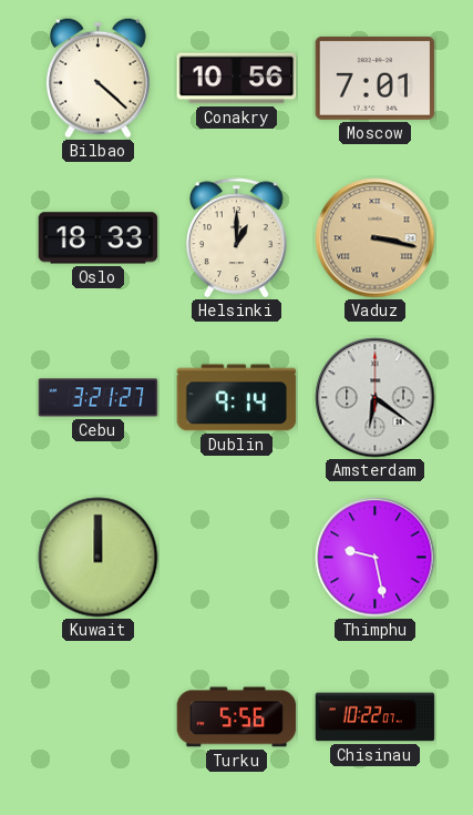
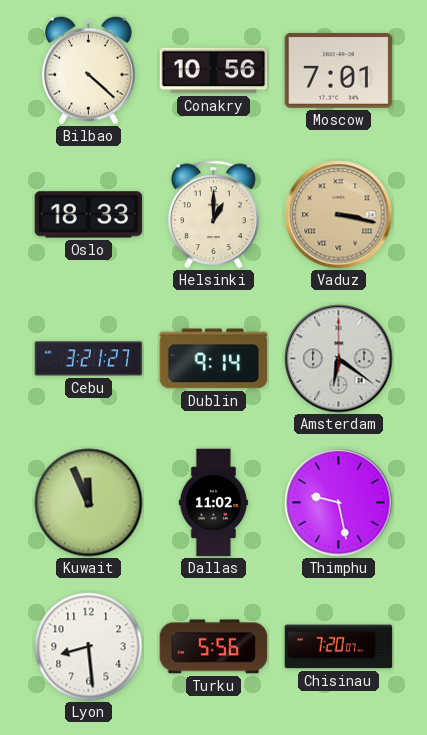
Kuwait: 12:00 -> 11:56
Dallas: none -> 11:02
Lyon: none -> 8:29
Chisinau: 10:22 -> 7:20
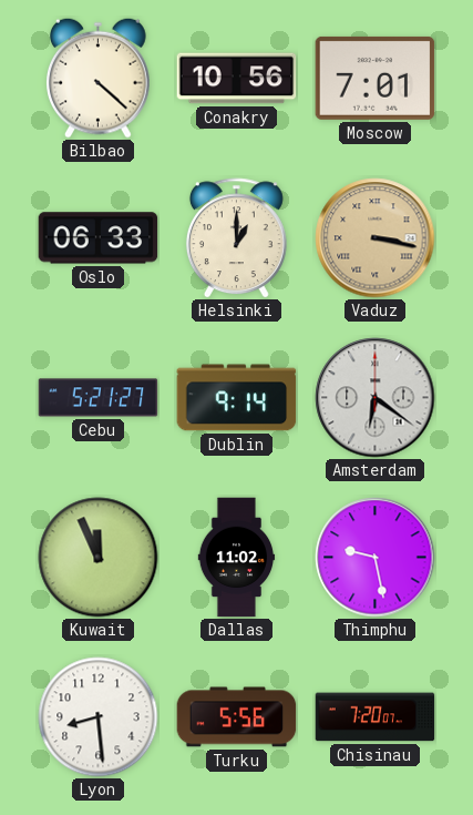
Oslo: 18:33 -> 06:33
Cebu: 3:21 -> 5:21
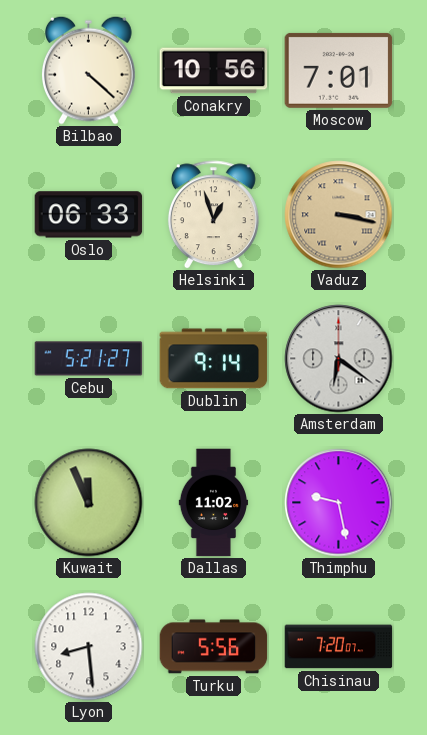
Helsinki: 1:00 -> 12:57
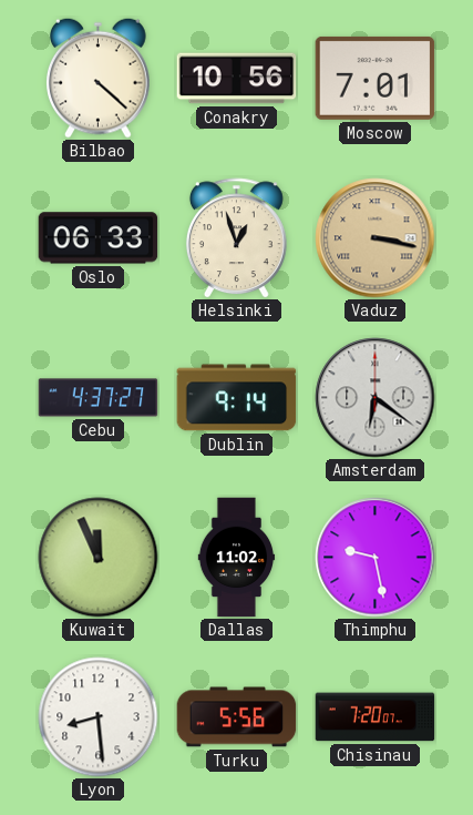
Cebu: 5:21 -> 4:37
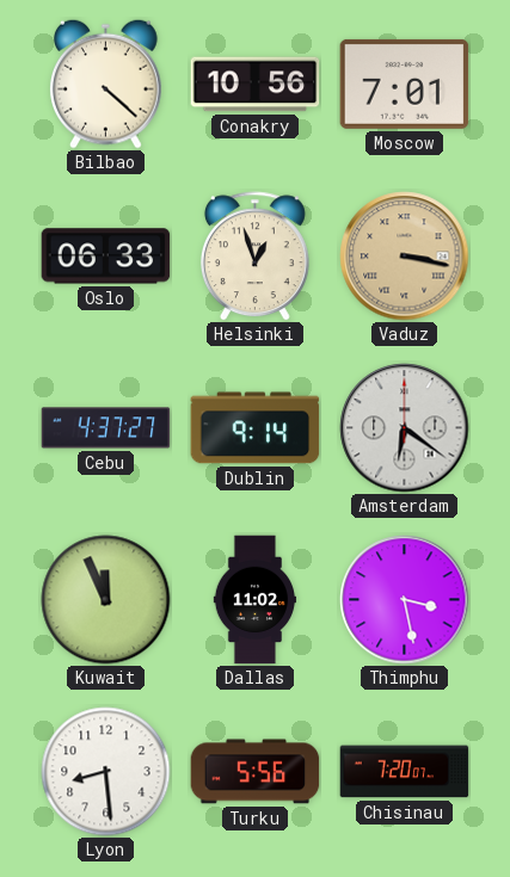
Thimphu: 9:28 -> 3:28
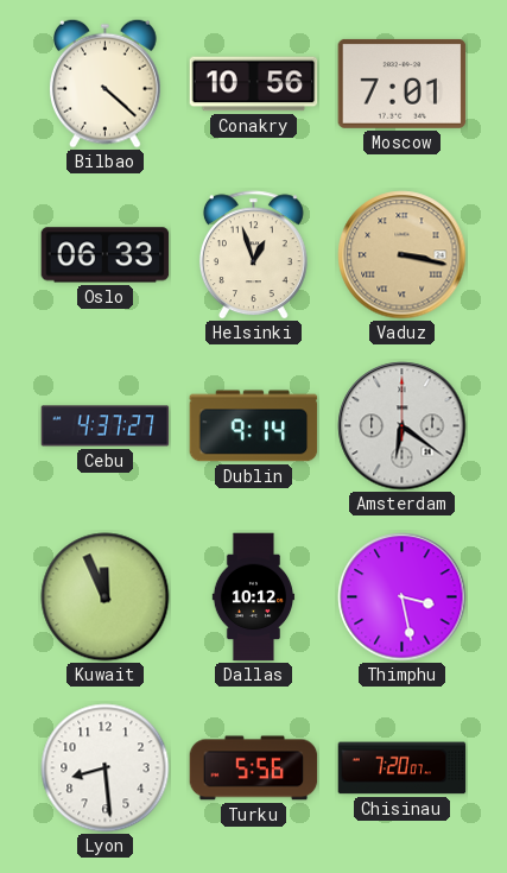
Dallas: 11:02 -> 10:12
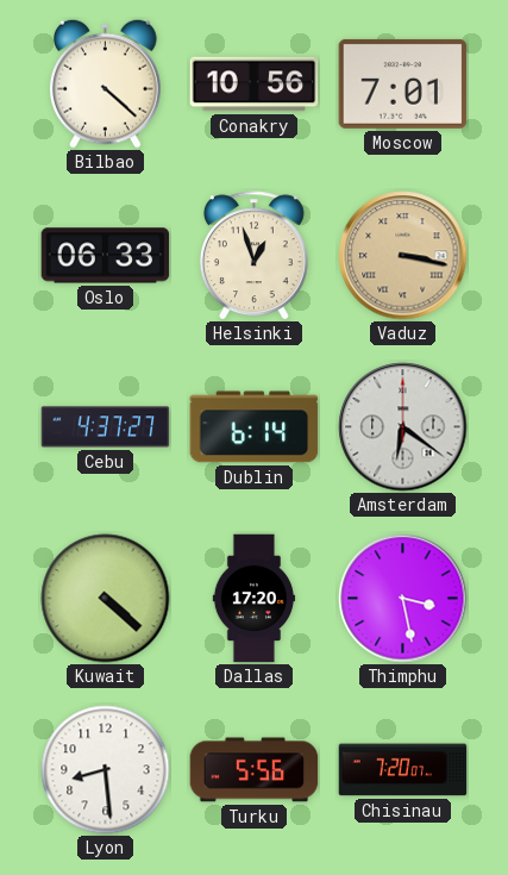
Dublin: 9:14 -> 6:14
Kuwait: 11:56 -> 4:22
Dallas: 10:12 -> 17:20
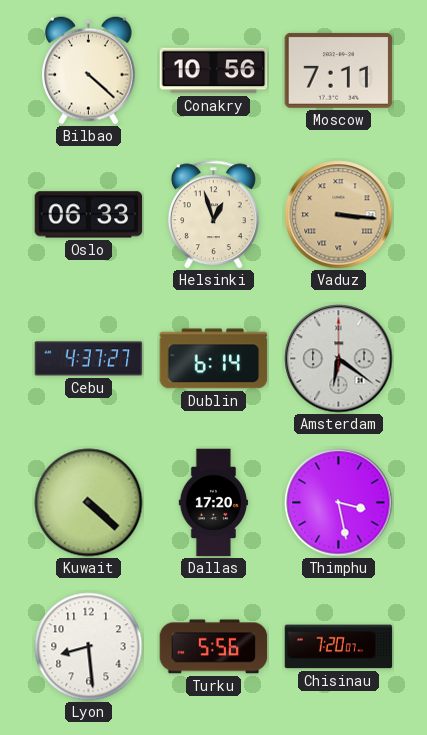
Moscow: 7:01 -> 7:11
Vaduz: 3:17 -> 3:16
